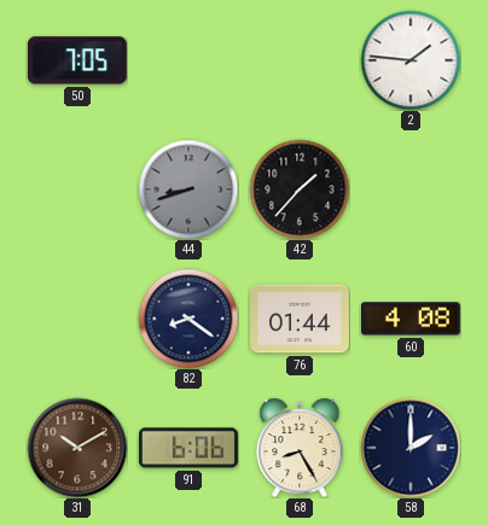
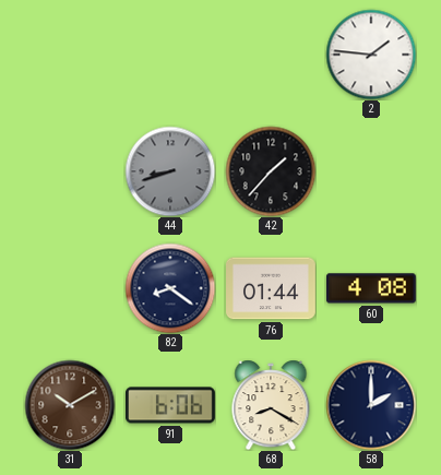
50: 7:05 -> none
68: 8:25 -> 8:20
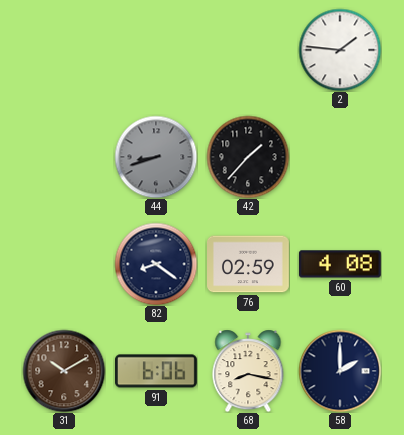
76: 01:44 -> 02:59
68: 8:20 -> 8:17
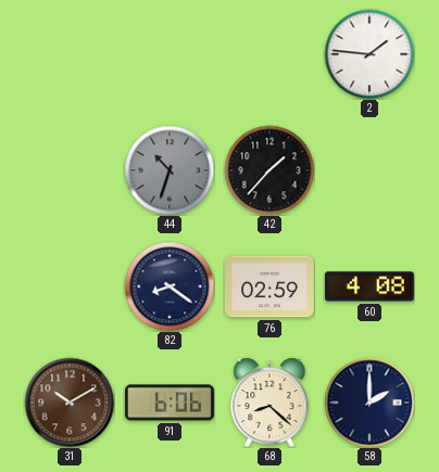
44: 8:42 -> 10:33
68: 8:17 -> 8:22
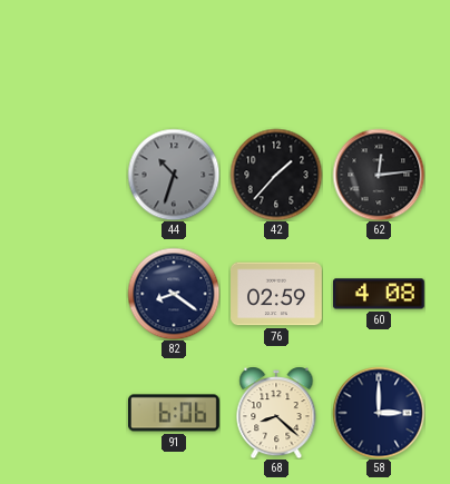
2: 1:46 -> none
62: none -> 12:14
31: 10:10 -> none
58: 2:00 -> 3:00
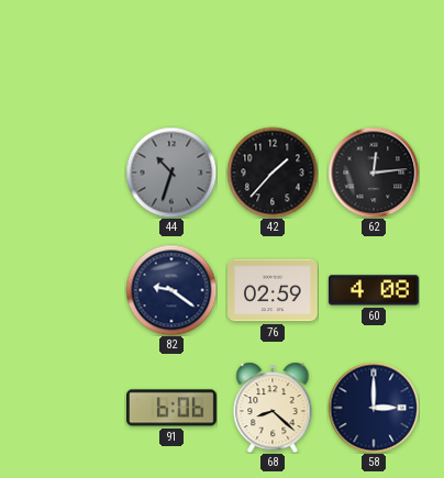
82: 8:21 -> 9:21
